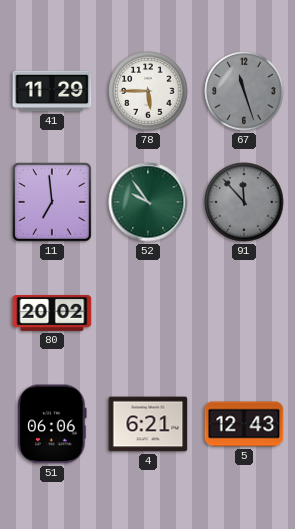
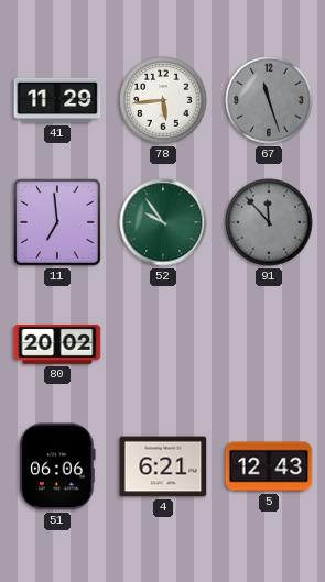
78: 5:45 -> 5:44
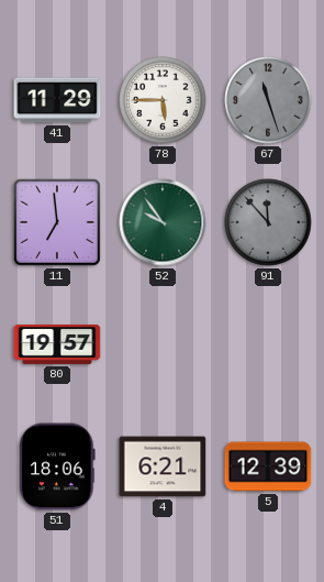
78: 5:44 -> 5:45
80: 20:02 -> 19:57
51: 06:06 -> 18:06
5: 12:43 -> 12:39
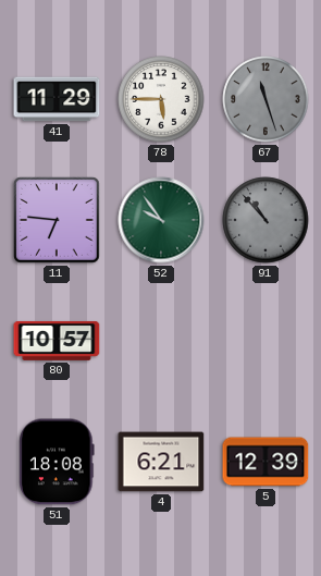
11: 6:59 -> 6:46
91: 11:53 -> 10:53
80: 19:57 -> 10:57
51: 18:06 -> 18:08
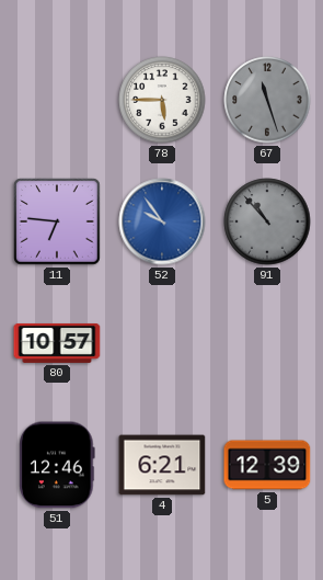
41: 11:29 -> none
52 dial: green -> blue
51: 18:08 -> 12:46
